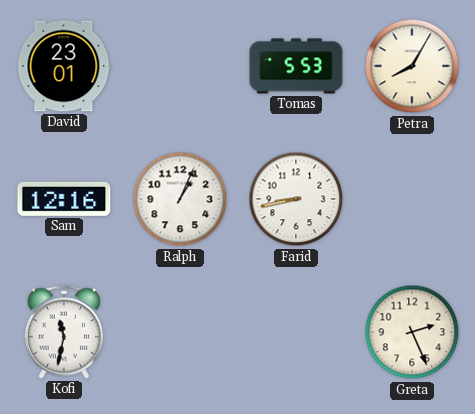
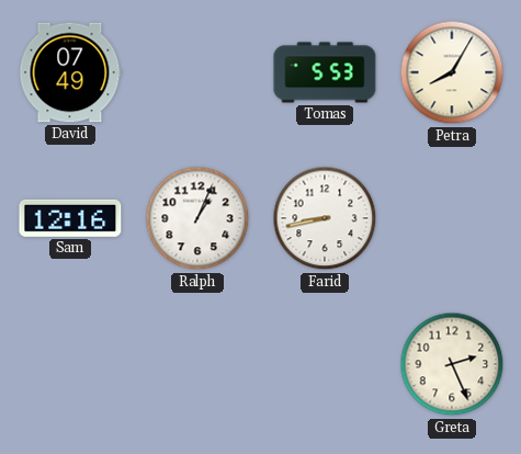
David: 23:01 -> 07:49
Kofi: 11:32 -> none
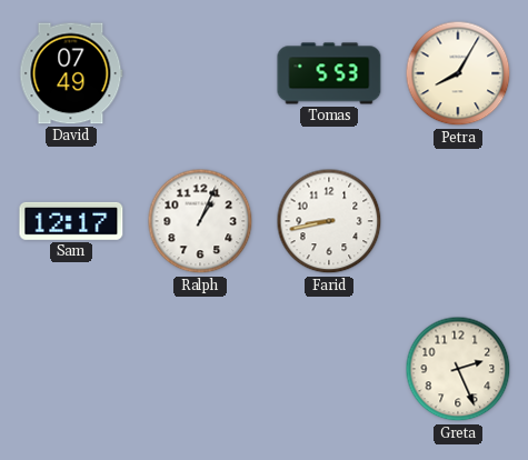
Sam: 12:16 -> 12:17
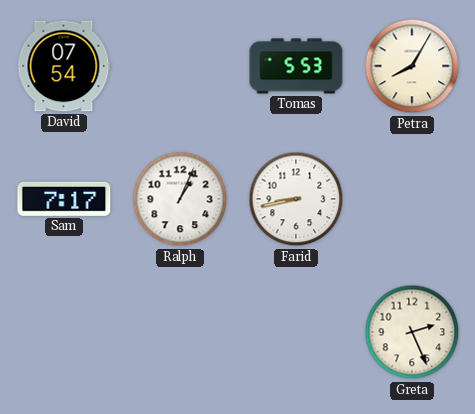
David: 07:49 -> 07:54
Sam: 12:17 -> 7:17
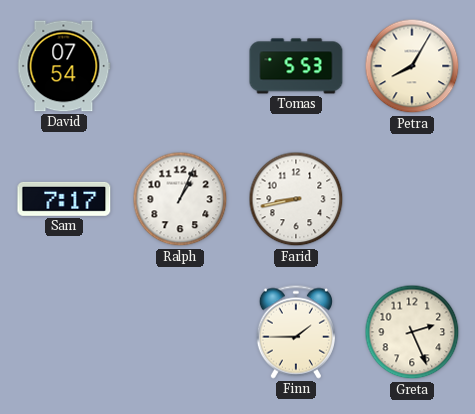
Finn: none -> 1:45
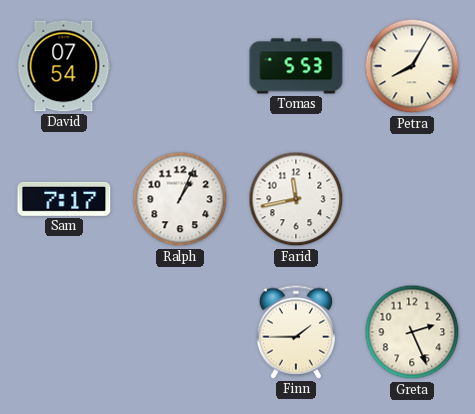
Farid: 8:43 -> 11:43
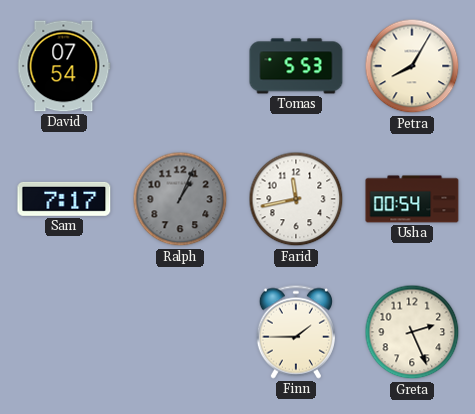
Ralph dial: white -> grey
Usha: none -> 00:54
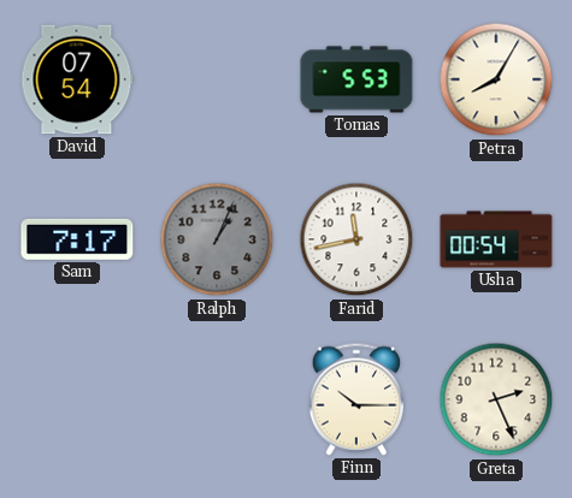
Finn: 1:45 -> 10:15
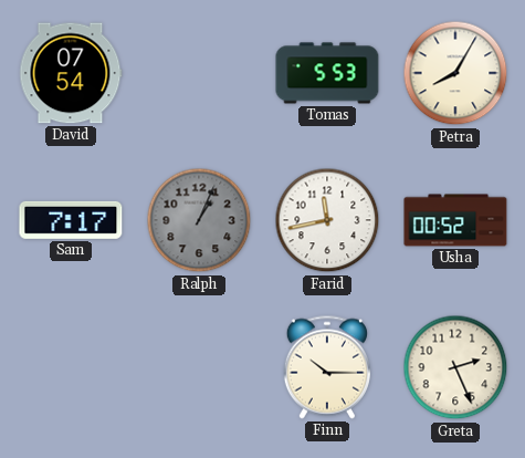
Usha: 00:54 -> 00:52
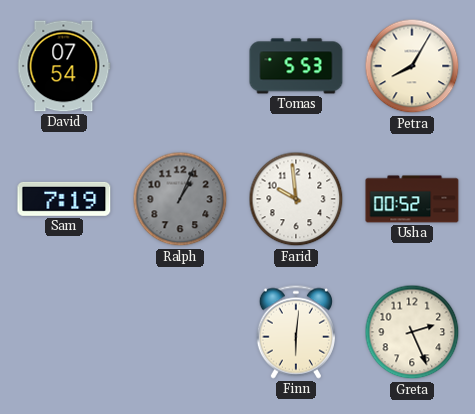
Sam: 7:17 -> 7:19
Farid: 11:43 -> 9:59
Finn: 10:15 -> 6:01
